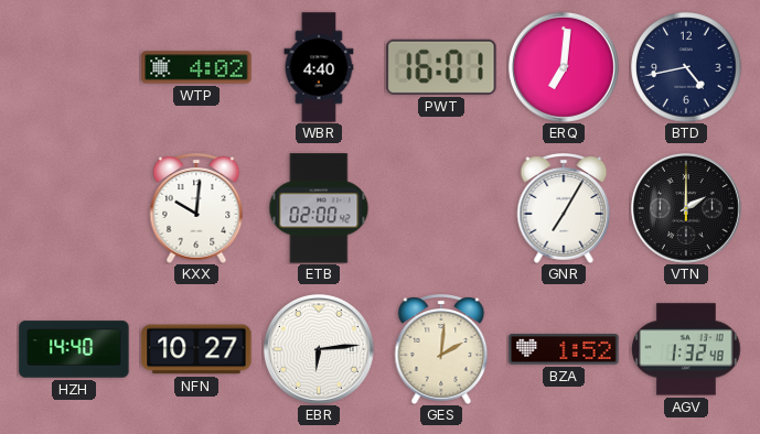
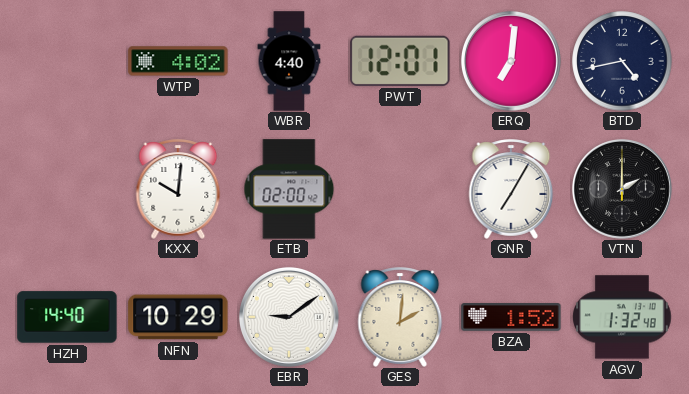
PWT: 16:01 -> 12:01
NFN: 10:27 -> 10:29
EBR: 6:14 -> 9:09
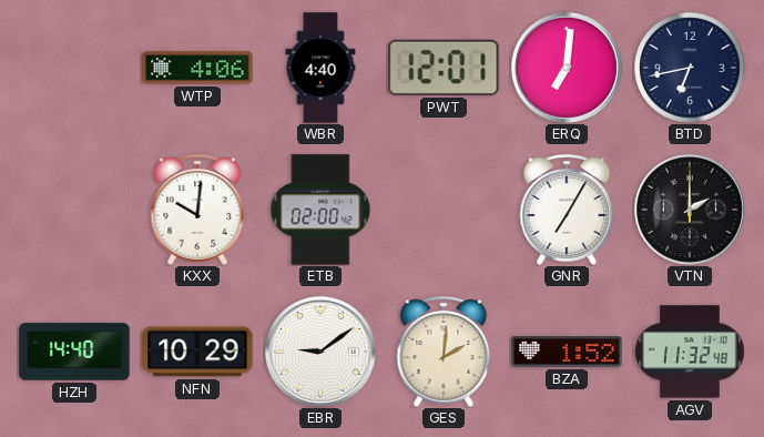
WTP: 4:02 -> 4:06
BTD: 4:43 -> 6:43
AGV: 1:32 -> 11:32
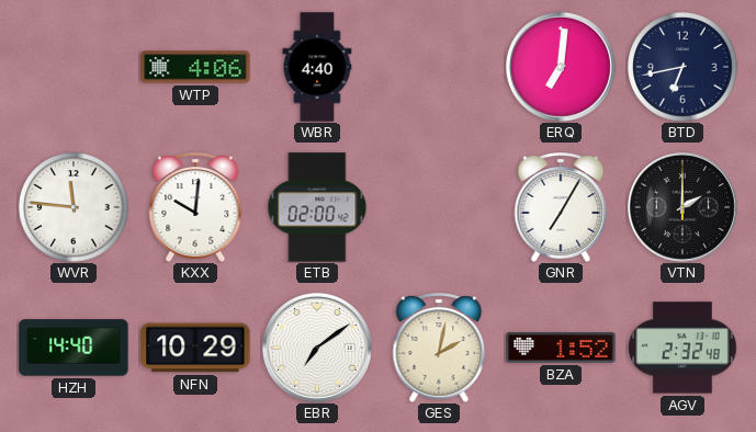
PWT: 12:01 -> none
WVR: none -> 11:46
EBR: 9:09 -> 7:09
GES: 2:01 -> 2:02
AGV: 11:32 -> 2:32
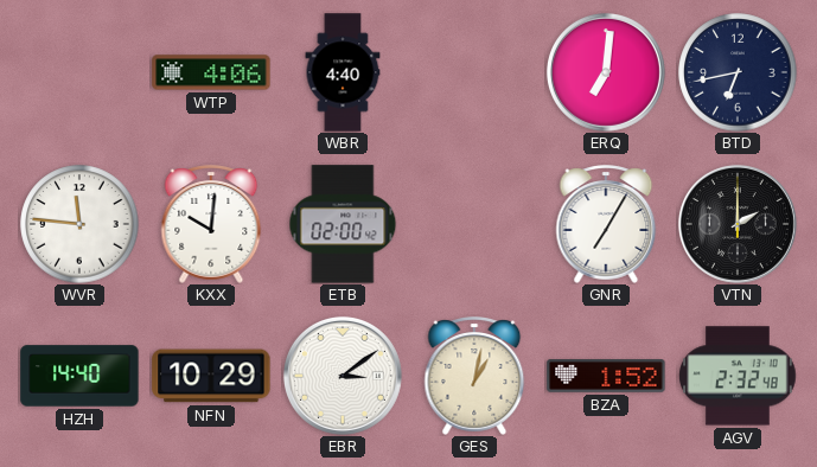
EBR: 7:09 -> 3:09
GES: 2:02 -> 1:02
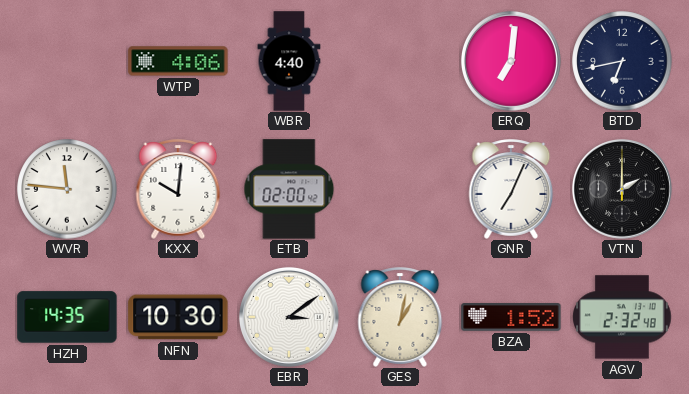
GNR: 7:05 -> 7:04
HZH: 14:40 -> 14:35
NFN: 10:29 -> 10:30
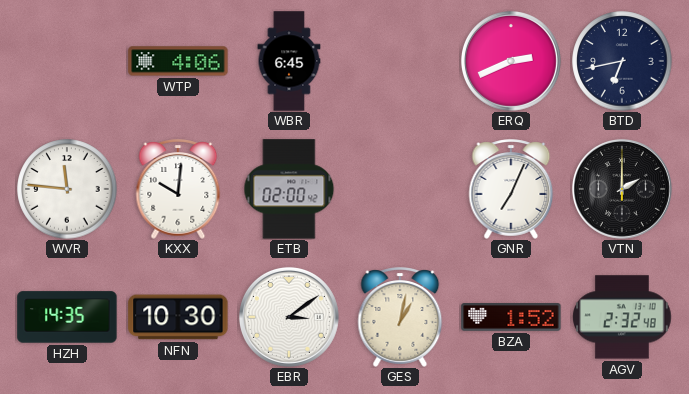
WBR: 4:40 -> 6:45
ERQ: 7:01 -> 2:41
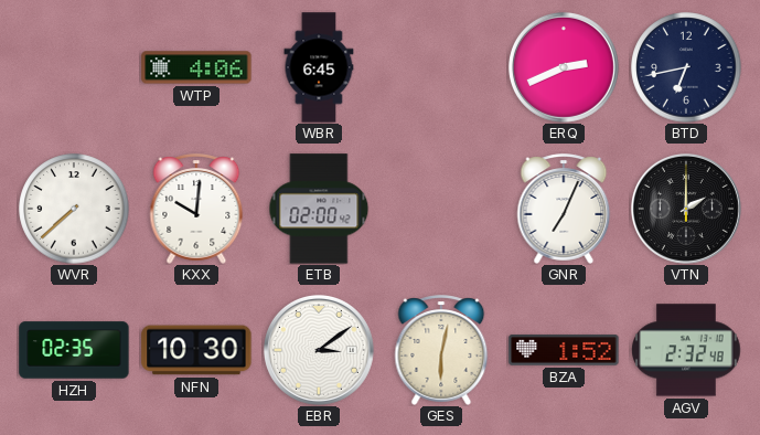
WVR: 11:46 -> 7:38
HZH: 14:35 -> 02:35
GES: 1:02 -> 6:02
